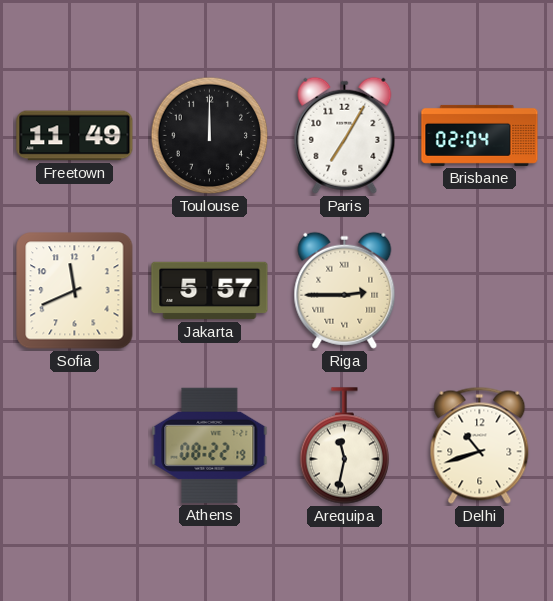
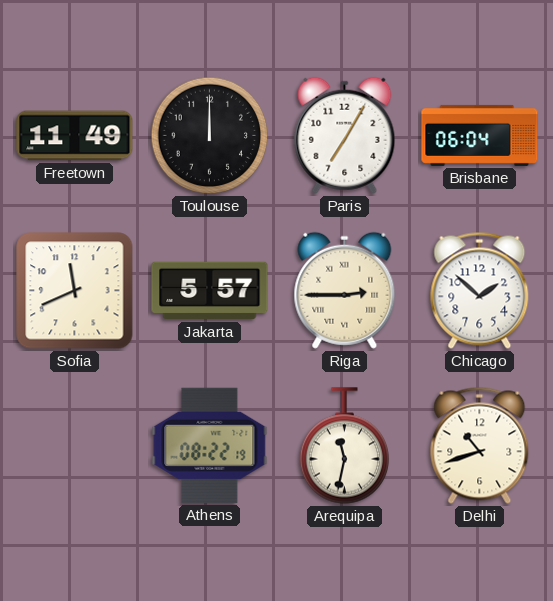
Brisbane: 02:04 -> 06:04
Chicago: none -> 1:52
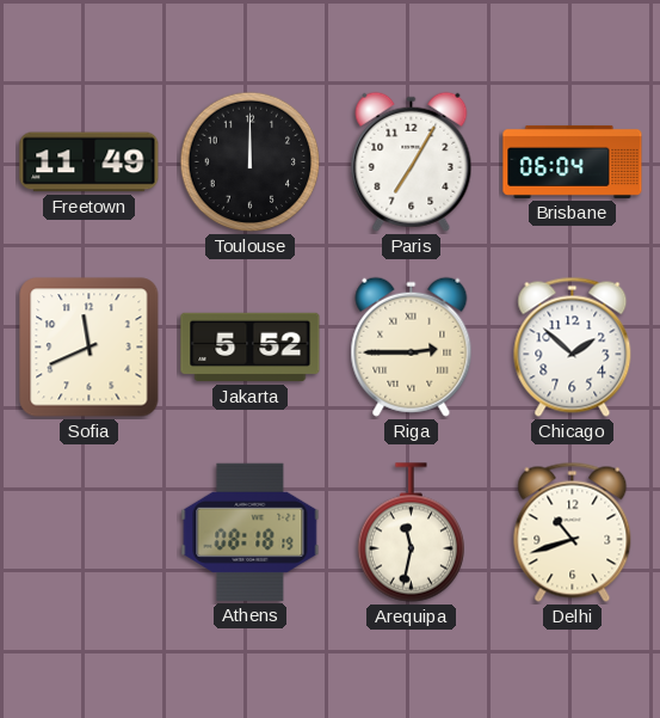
Jakarta: 5:57 -> 5:52
Athens: 08:22 -> 08:18
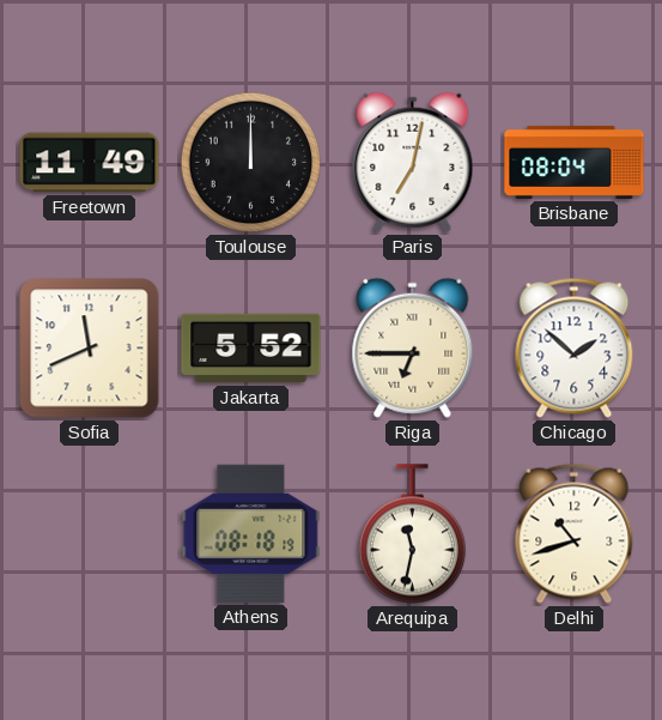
Paris: 7:05 -> 7:02
Brisbane: 06:04 -> 08:04
Riga: 2:45 -> 6:45
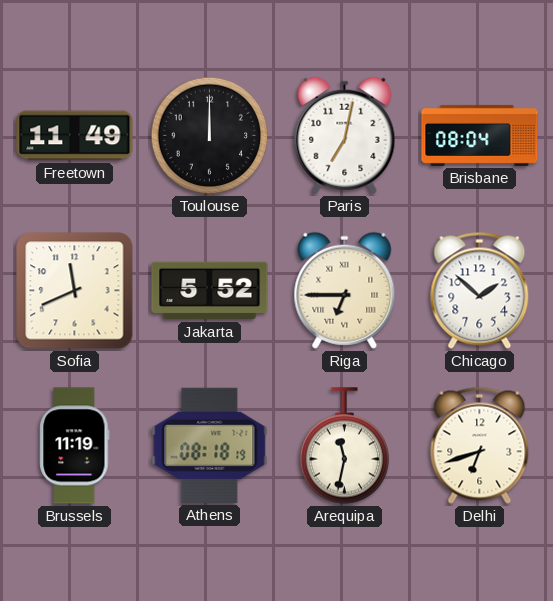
Brussels: none -> 11:19
Delhi: 10:42 -> 6:42
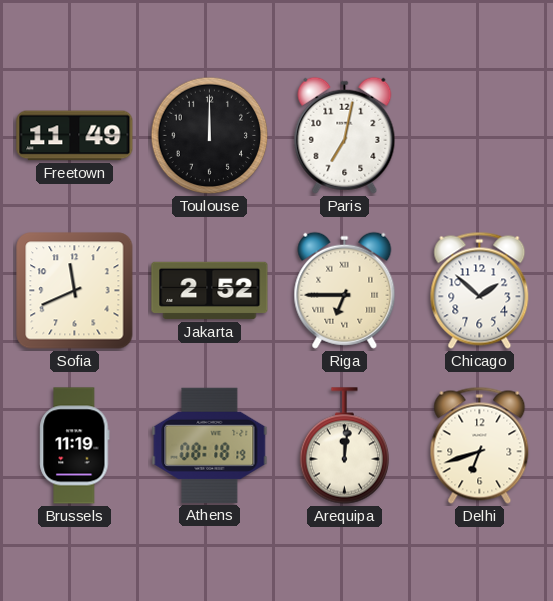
Brisbane: 08:04 -> none
Jakarta: 5:52 -> 2:52
Arequipa: 11:32 -> 12:01
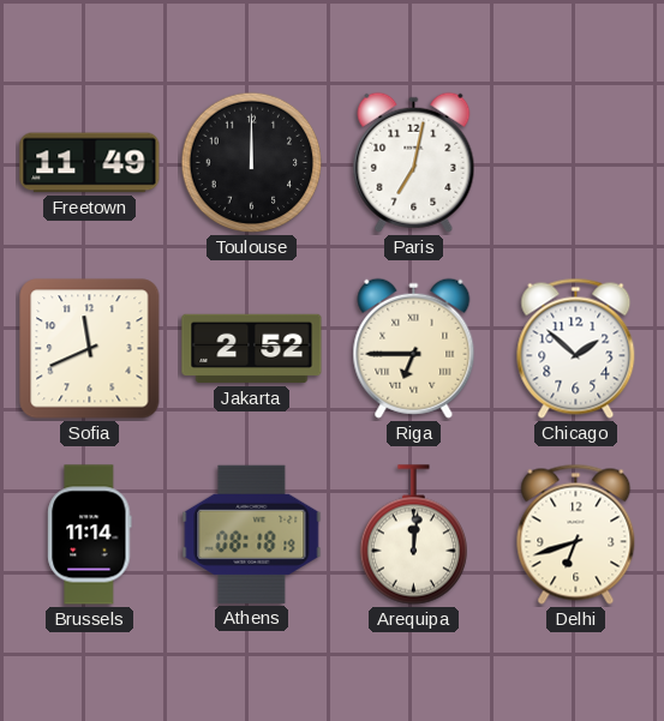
Brussels: 11:19 -> 11:14
